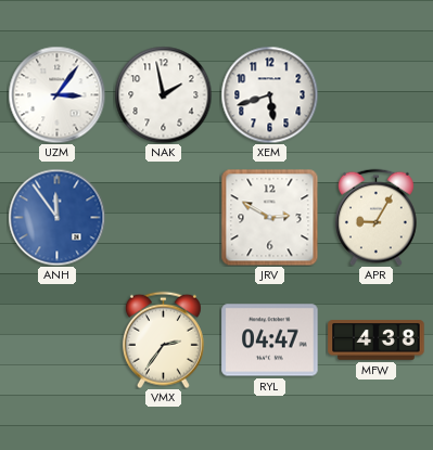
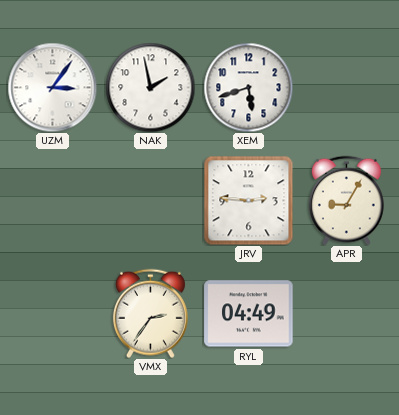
ANH: 11:54 -> none
JRV: 2:50 -> 2:46
RYL: 04:47 -> 04:49
MFW: 4:38 -> none
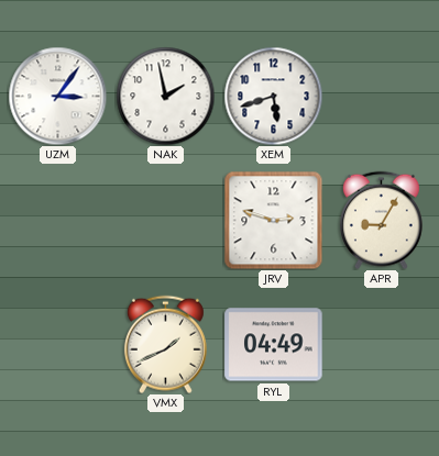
JRV: 2:46 -> 2:48
VMX: 2:36 -> 1:41
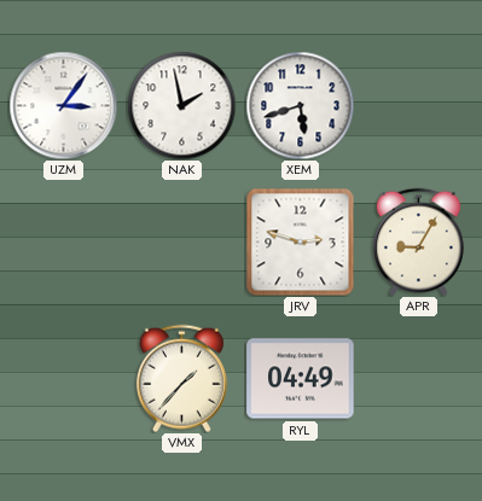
VMX: 1:41 -> 1:37
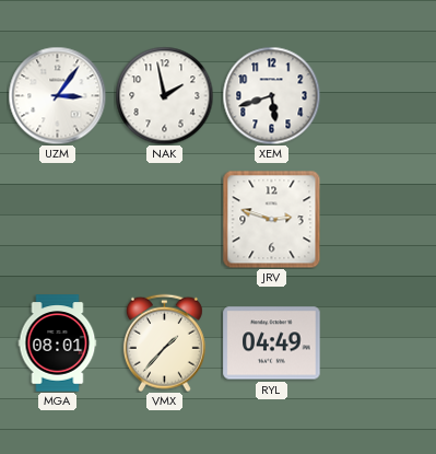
APR: 9:05 -> none
MGA: none -> 08:01
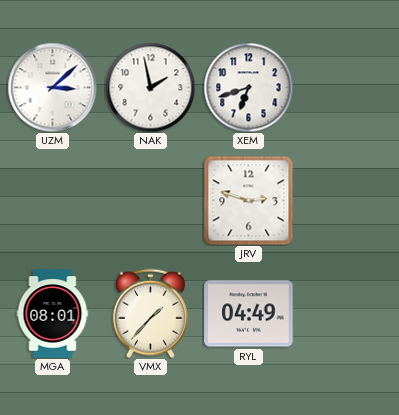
UZM: 3:06 -> 3:08
XEM: 5:42 -> 6:42
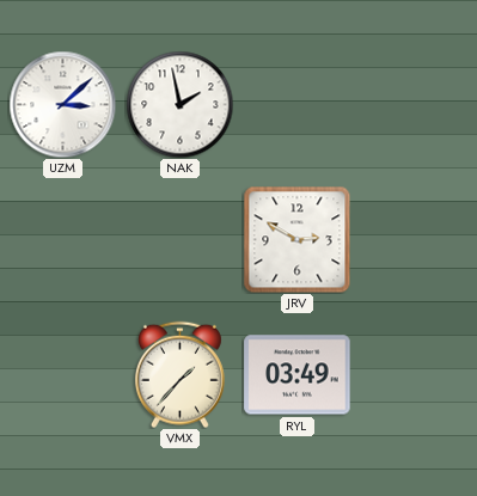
XEM: 6:42 -> none
JRV: 2:48 -> 2:50
MGA: 08:01 -> none
RYL: 04:49 -> 03:49
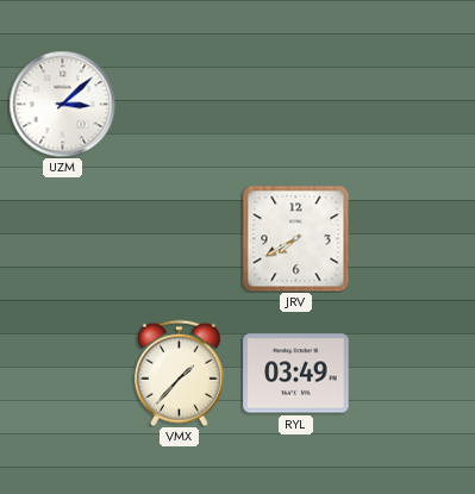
NAK: 1:58 -> none
JRV: 2:50 -> 7:40
